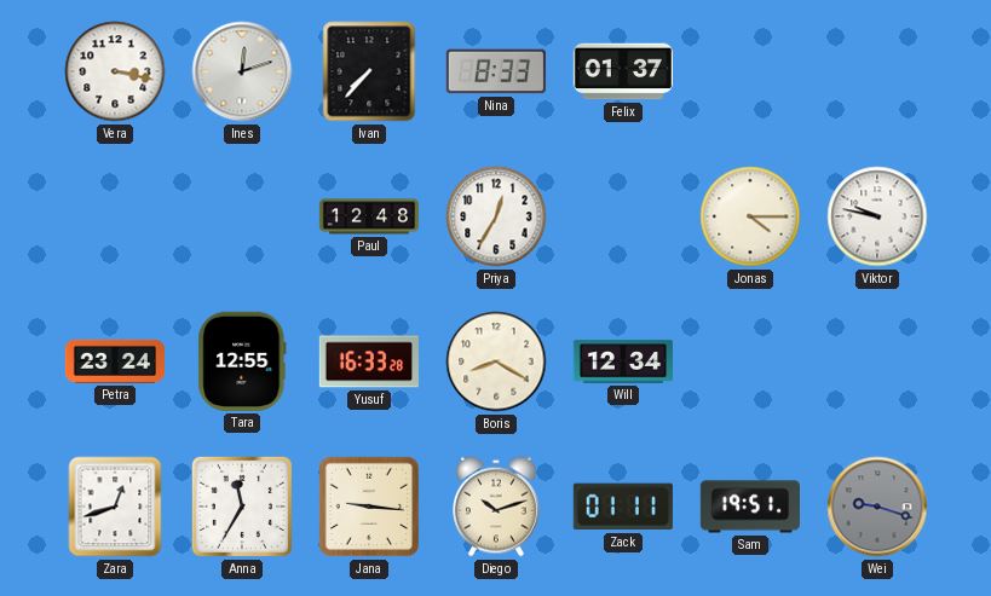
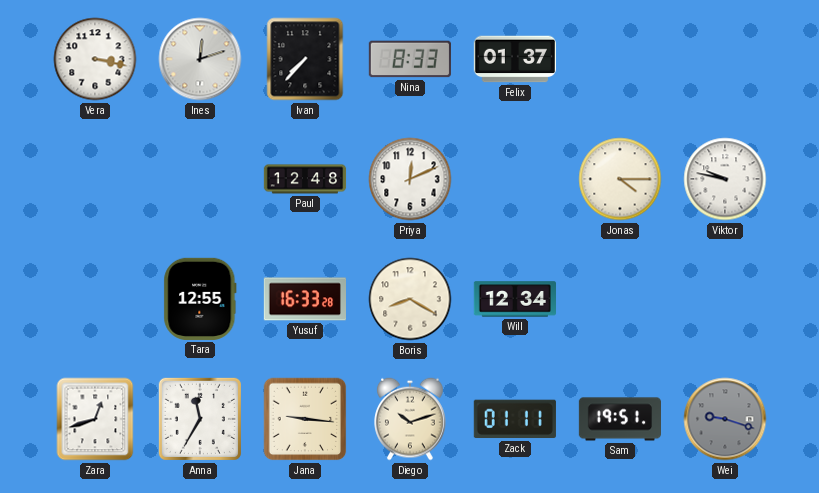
Priya: 12:35 -> 12:11
Petra: 23:24 -> none
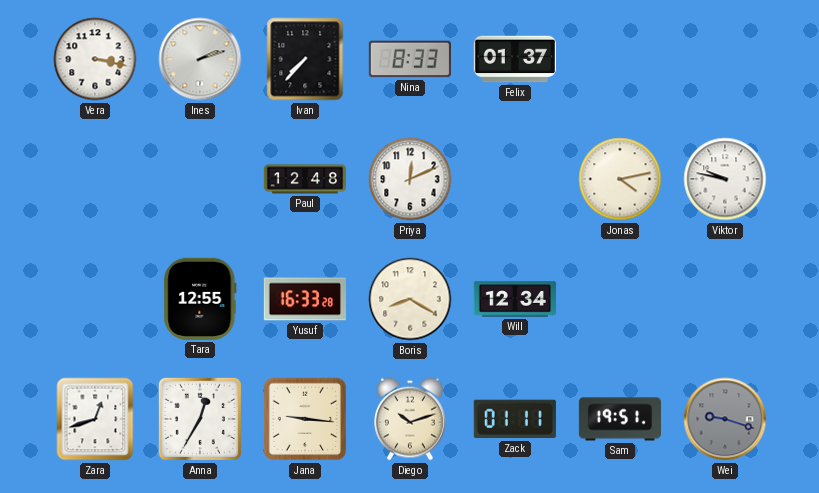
Ines: 12:12 -> 2:12
Jonas: 4:15 -> 4:13
Anna: 11:35 -> 12:35
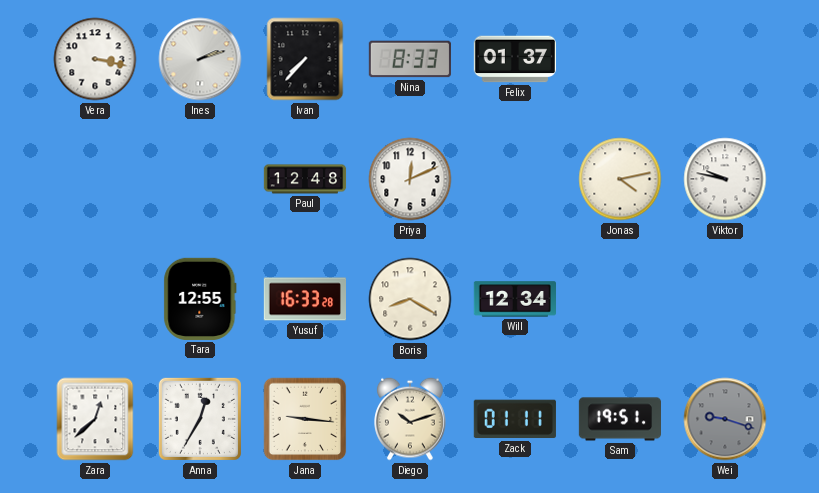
Zara: 12:42 -> 12:38
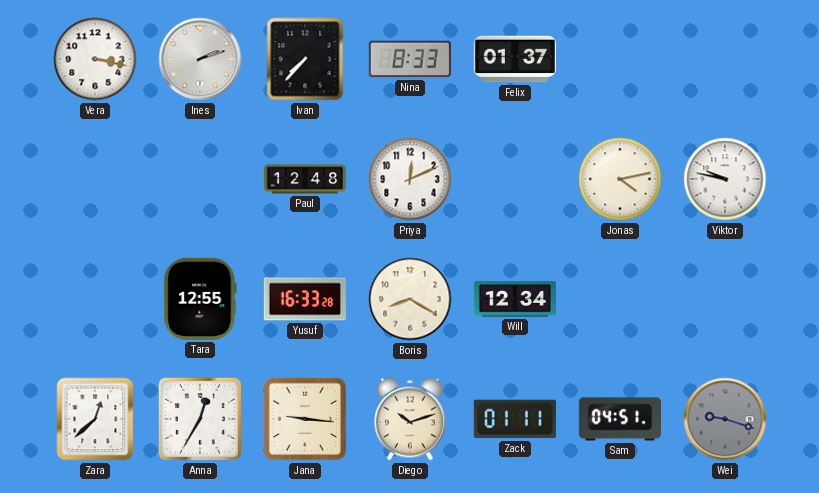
Sam: 19:51 -> 04:51
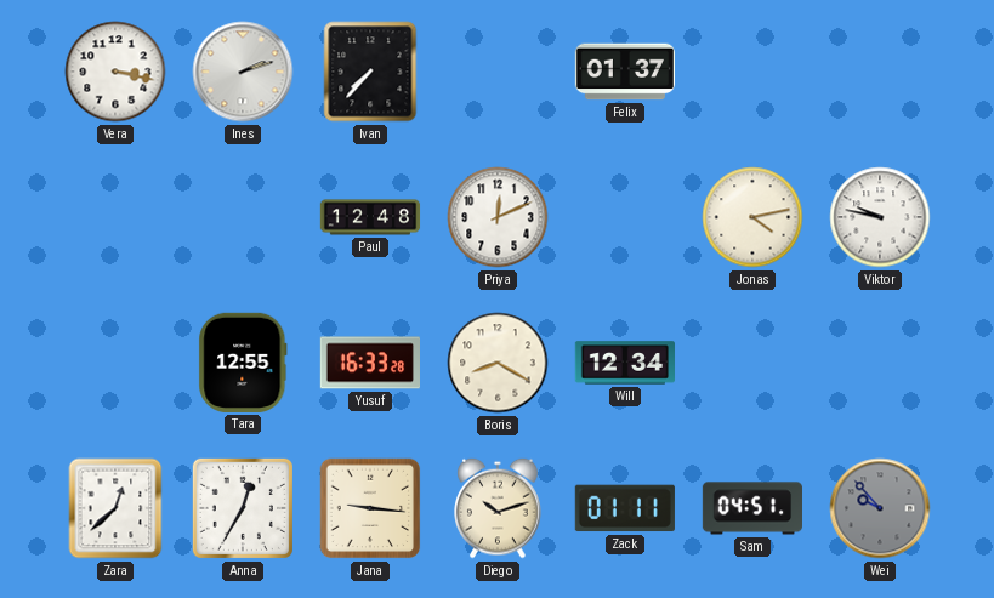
Nina: 8:33 -> none
Wei: 9:18 -> 9:53
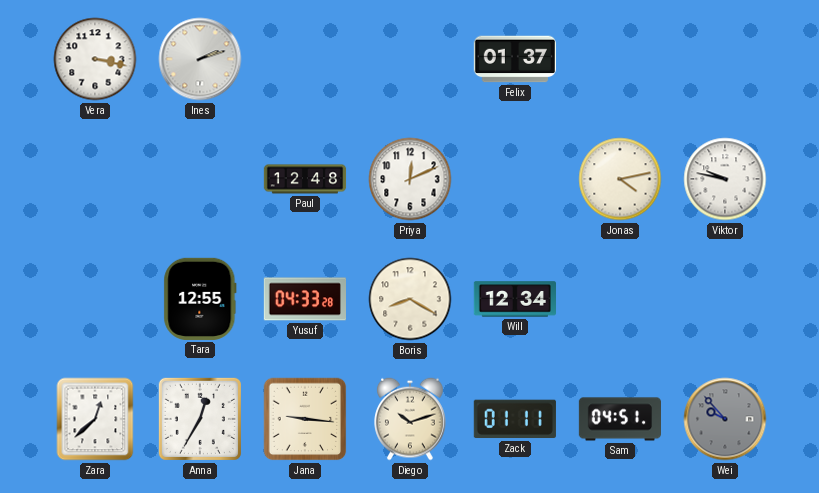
Ivan: 7:37 -> none
Yusuf: 16:33 -> 04:33
